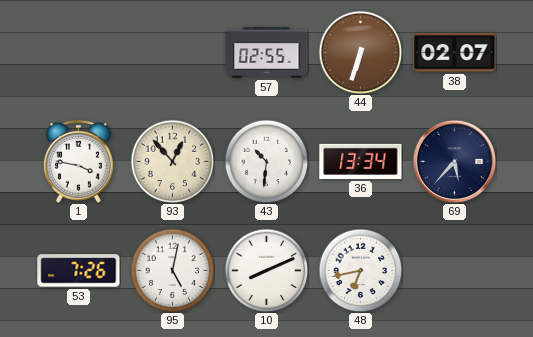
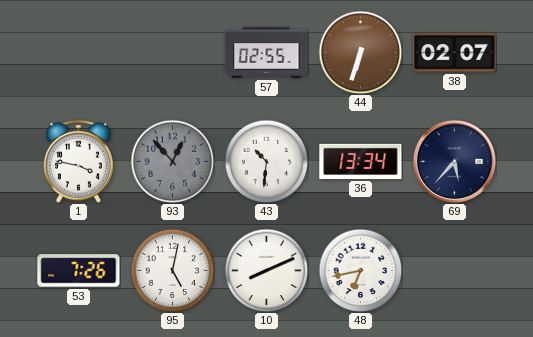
93 dial: cream -> grey
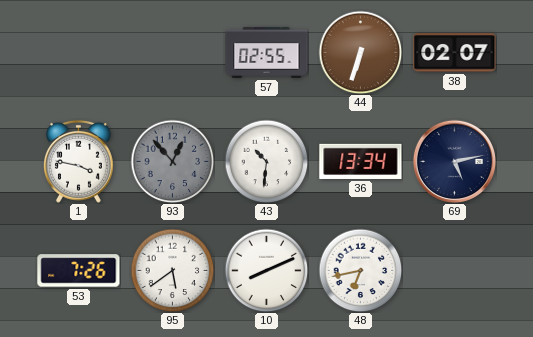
69: 5:37 -> 5:13
95: 5:02 -> 5:39
